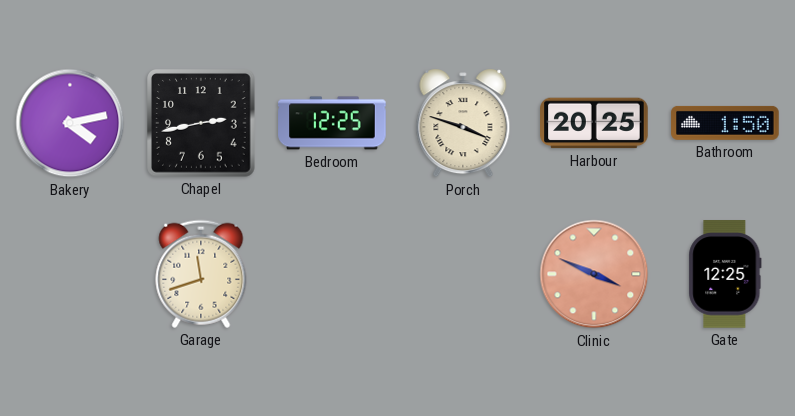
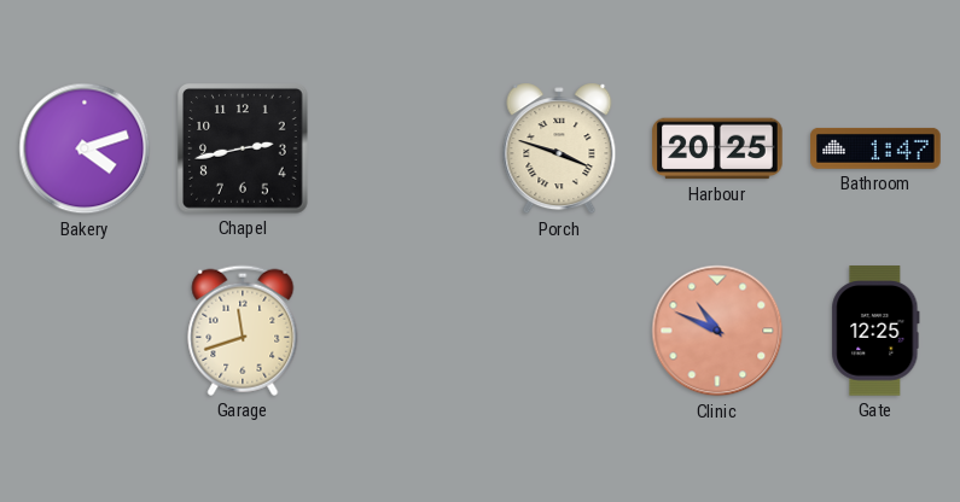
Bakery: 4:13 -> 4:12
Bedroom: 12:25 -> none
Bathroom: 1:50 -> 1:47
Clinic: 3:49 -> 10:49
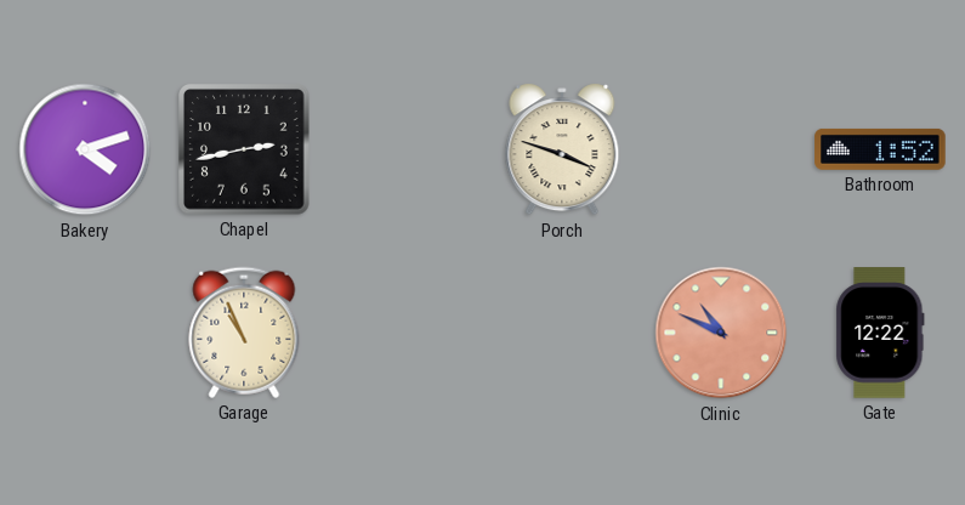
Harbour: 20:25 -> none
Bathroom: 1:47 -> 1:52
Garage: 11:42 -> 10:56
Gate: 12:25 -> 12:22
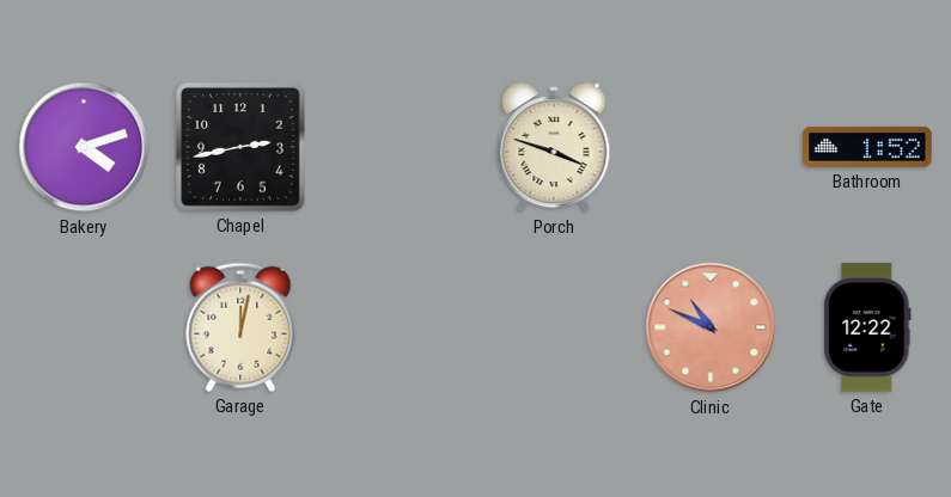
Garage: 10:56 -> 12:02
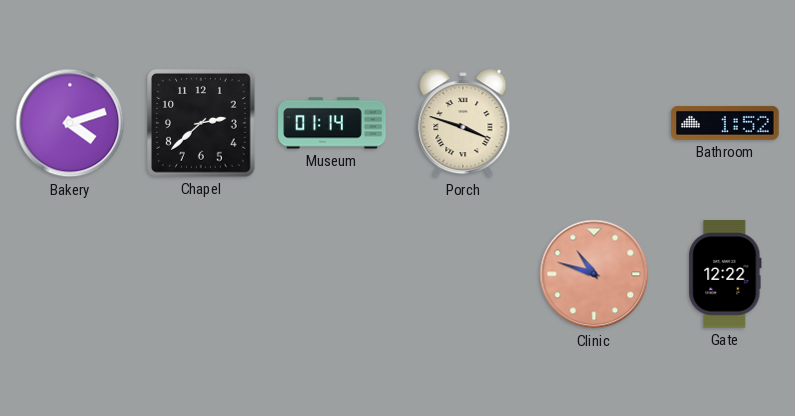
Chapel: 2:43 -> 2:38
Museum: none -> 01:14
Garage: 12:02 -> none
Clinic: 10:49 -> 10:48
